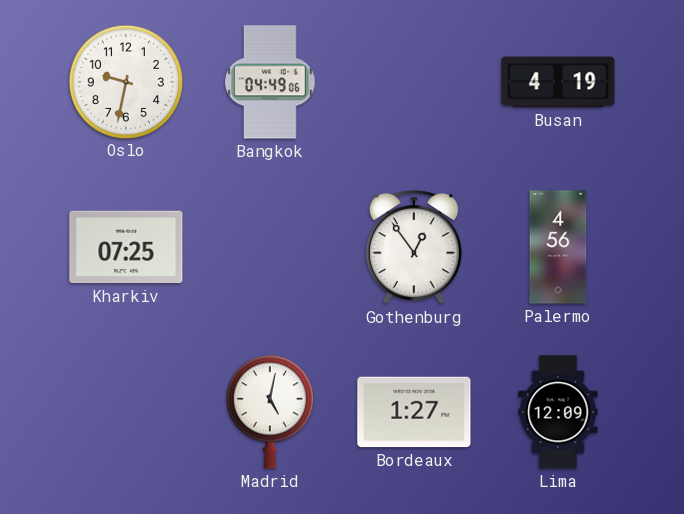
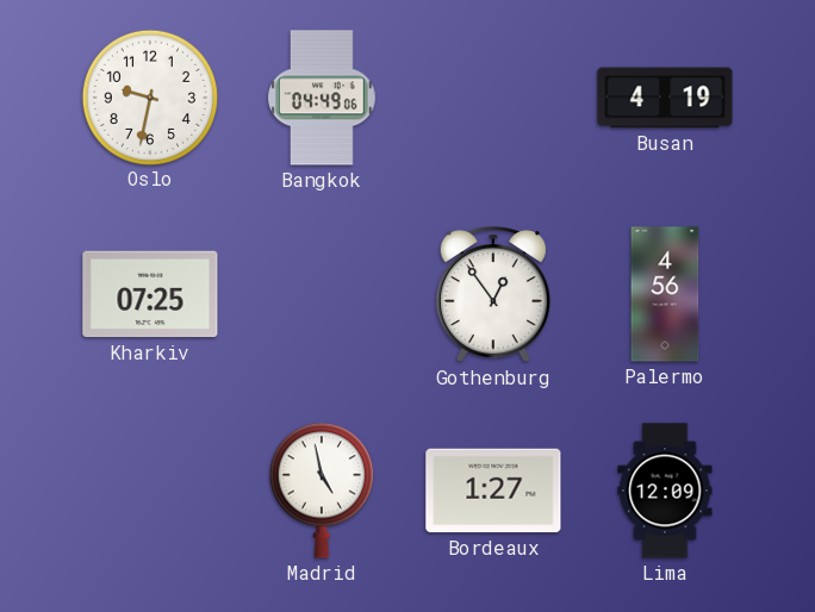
Madrid: 5:02 -> 4:58
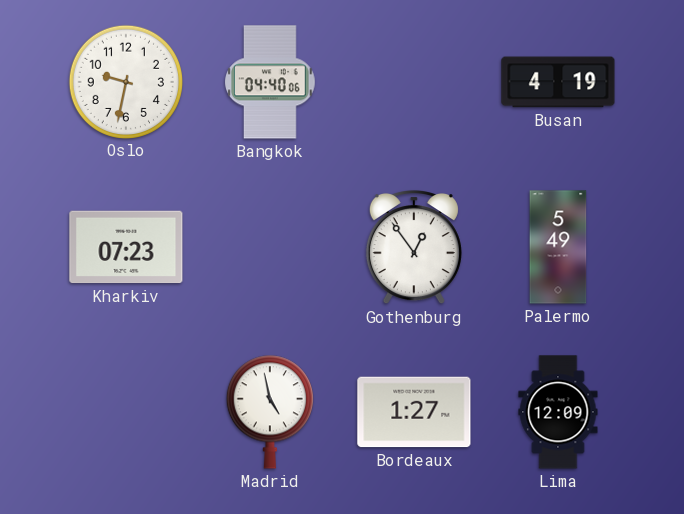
Bangkok: 04:49 -> 04:40
Kharkiv: 07:25 -> 07:23
Palermo: 4:56 -> 5:49
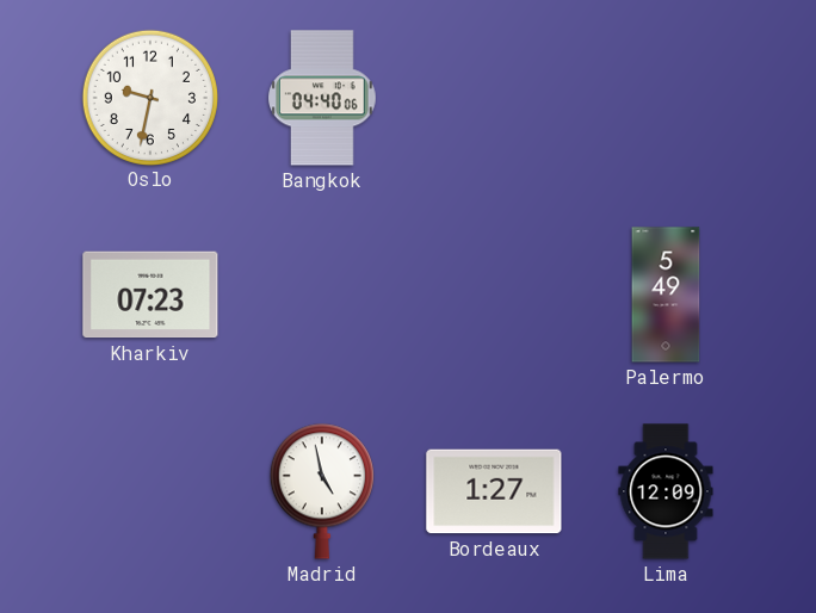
Busan: 4:19 -> none
Gothenburg: 12:54 -> none
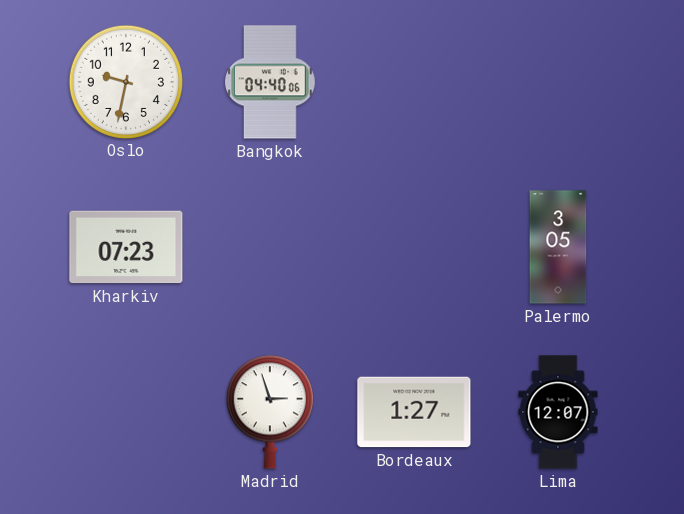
Palermo: 5:49 -> 3:05
Madrid: 4:58 -> 2:57
Lima: 12:09 -> 12:07
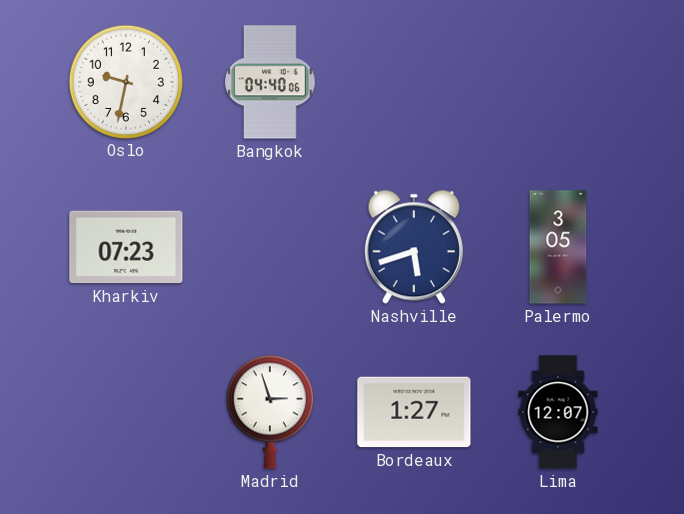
Nashville: none -> 5:42
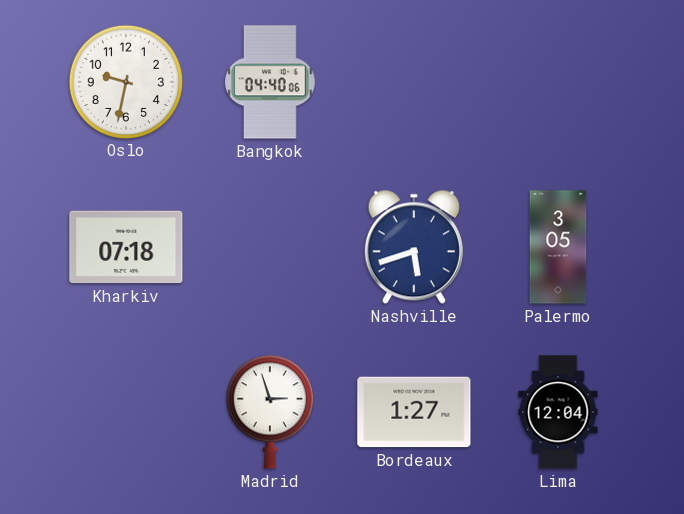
Kharkiv: 07:23 -> 07:18
Lima: 12:07 -> 12:04
